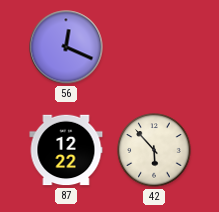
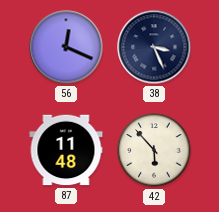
38: none -> 3:26
87: 12:22 -> 11:48
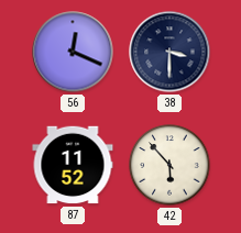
38: 3:26 -> 3:30
87: 11:48 -> 11:52
